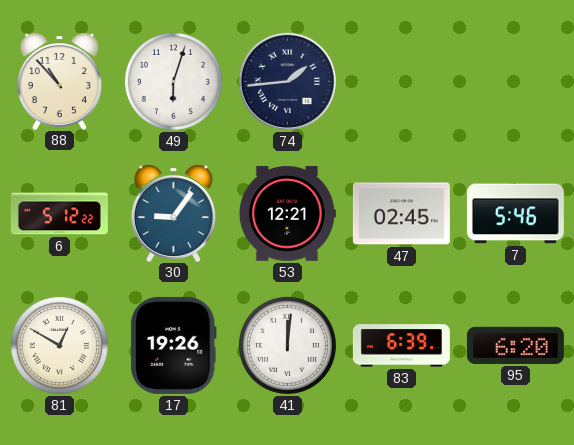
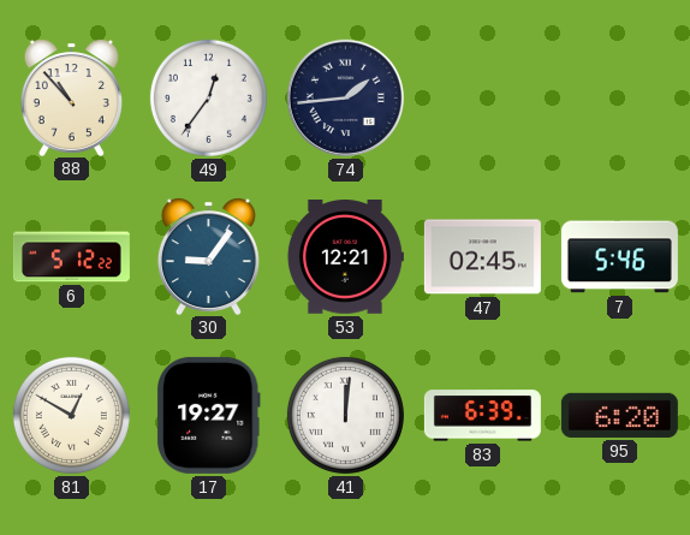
49: 6:03 -> 12:36
17: 19:26 -> 19:27
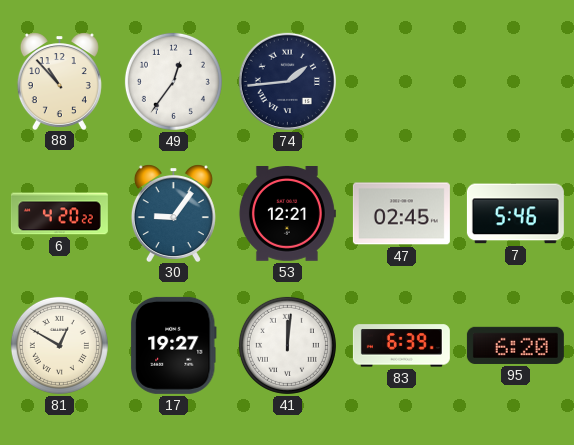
6: 5:12 -> 4:20
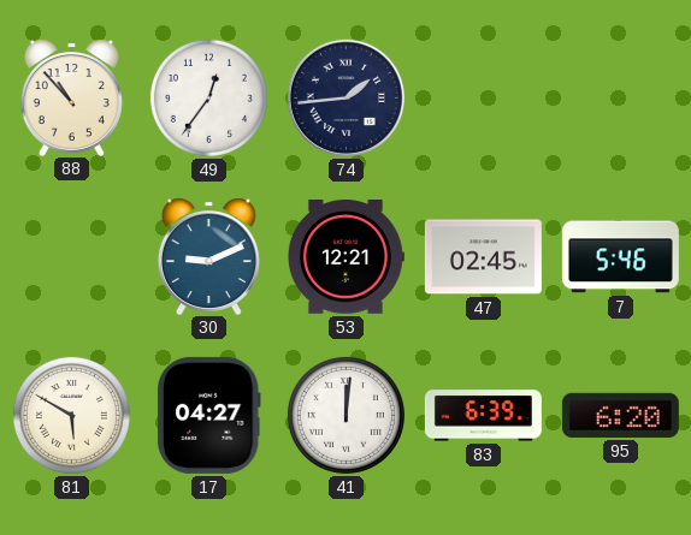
6: 4:20 -> none
30: 9:06 -> 9:11
81: 12:50 -> 5:50
17: 19:27 -> 04:27
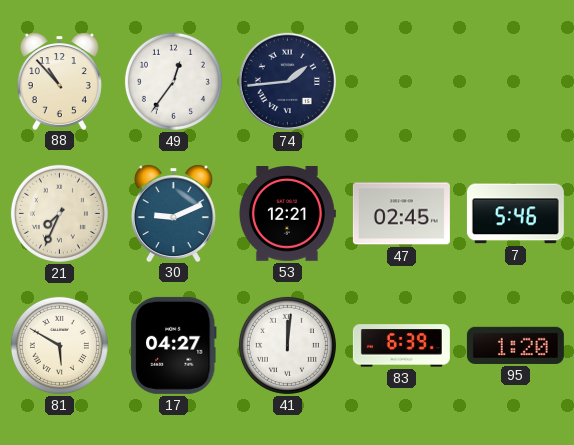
21: none -> 7:34
95: 6:20 -> 1:20
